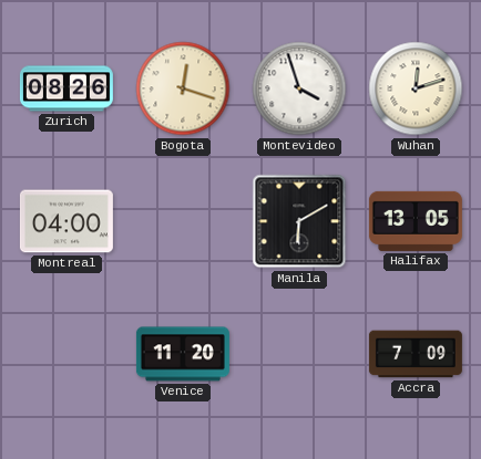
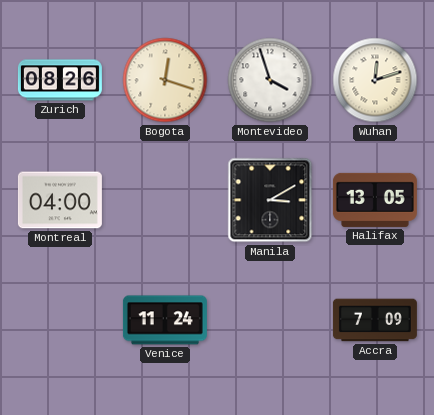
Manila: 6:10 -> 3:10
Venice: 11:20 -> 11:24
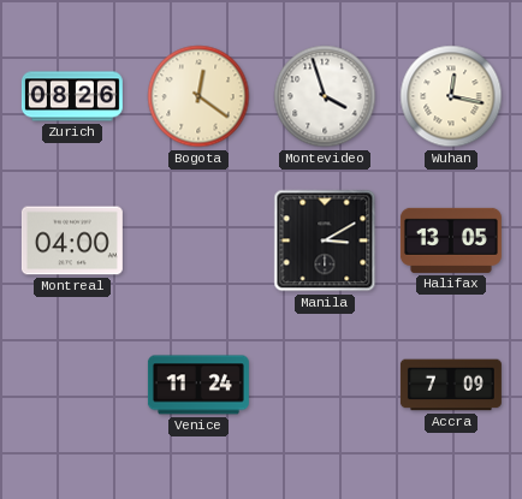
Bogota: 12:18 -> 12:21
Wuhan: 12:12 -> 12:17
